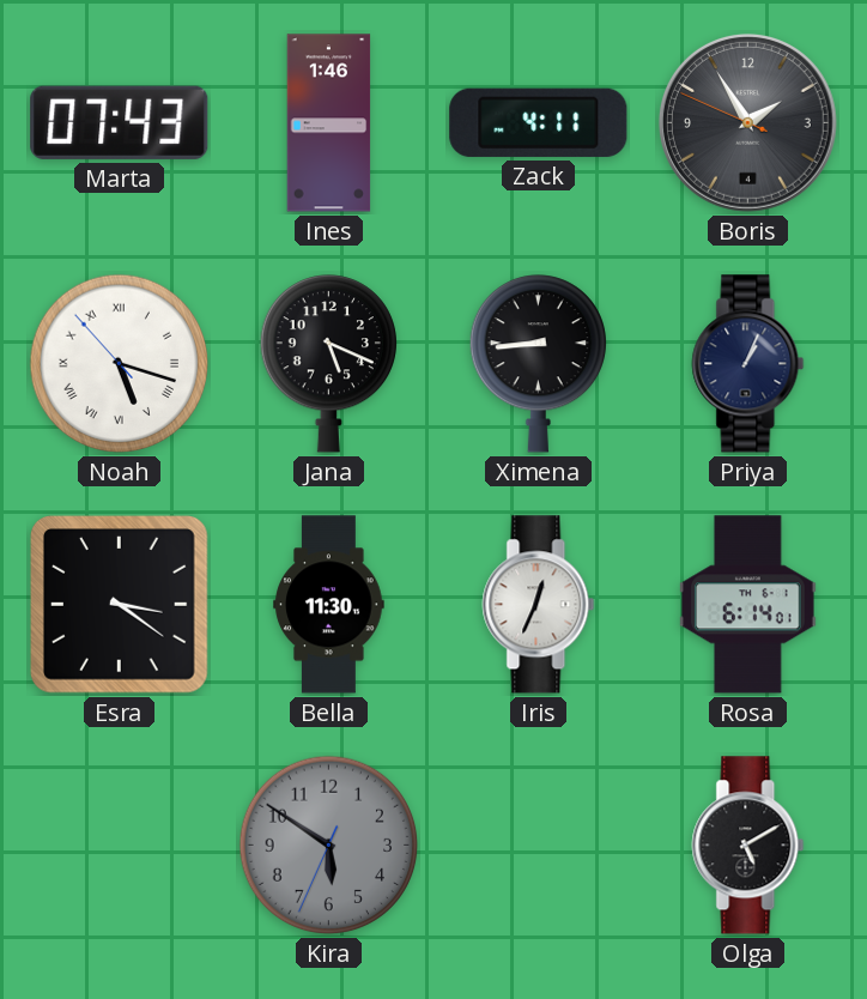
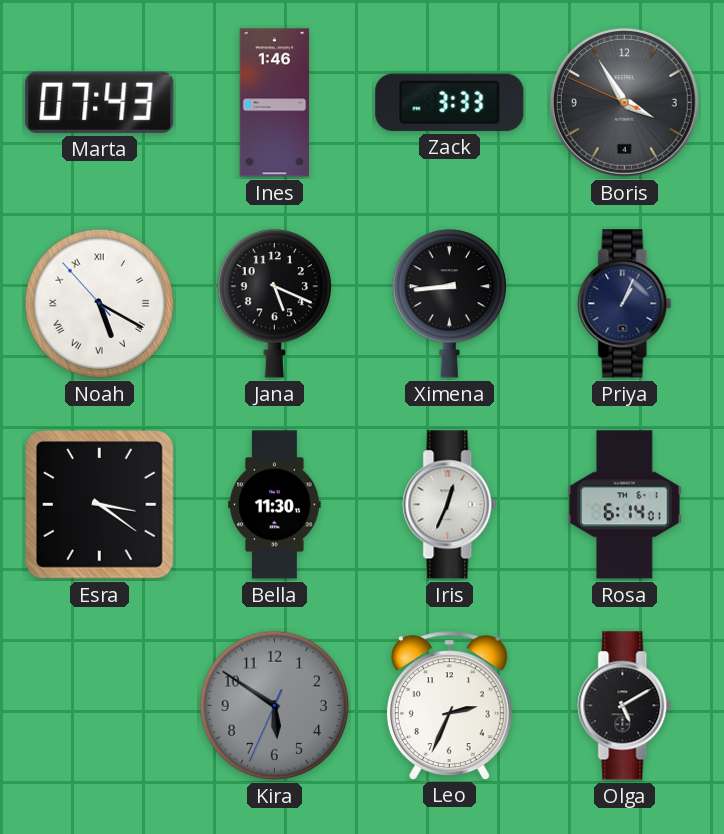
Zack: 4:11 -> 3:33
Boris: 1:54 -> 3:54
Noah: 5:17 -> 5:19
Leo: none -> 2:34
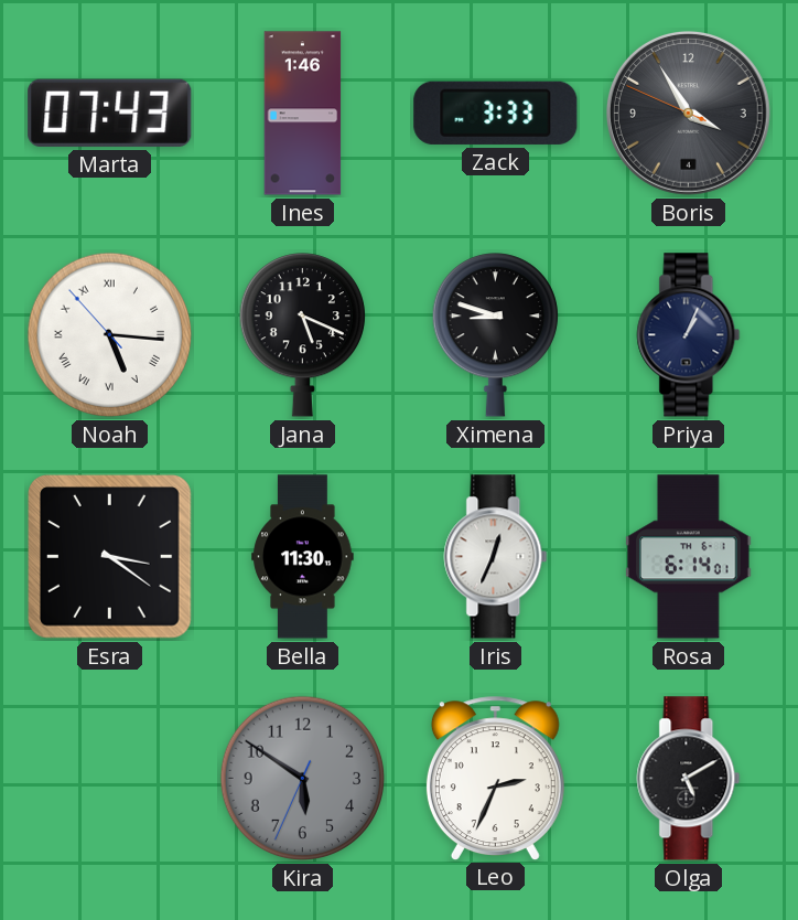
Noah: 5:19 -> 5:15
Ximena: 8:44 -> 8:48
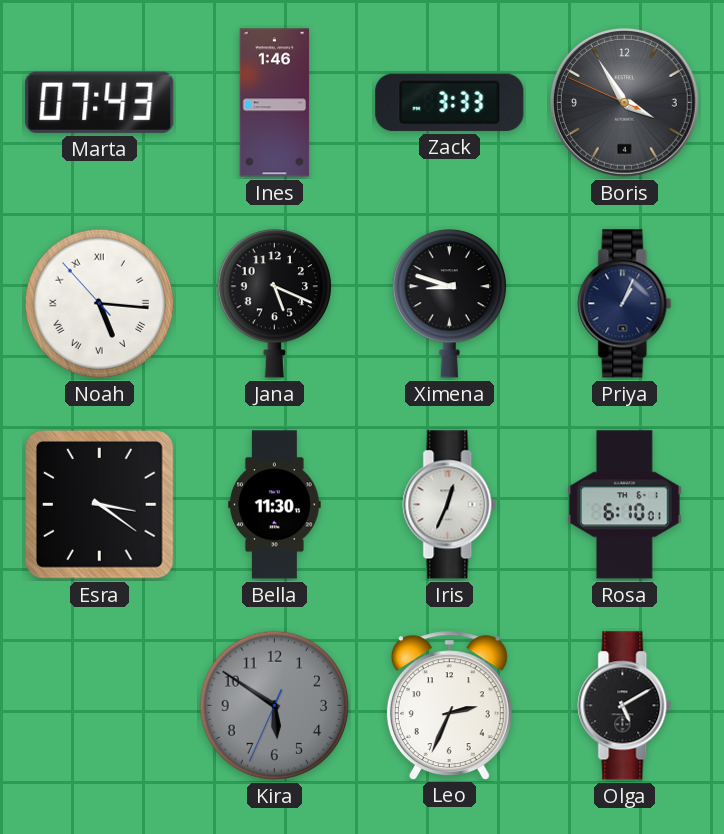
Rosa: 6:14 -> 6:10
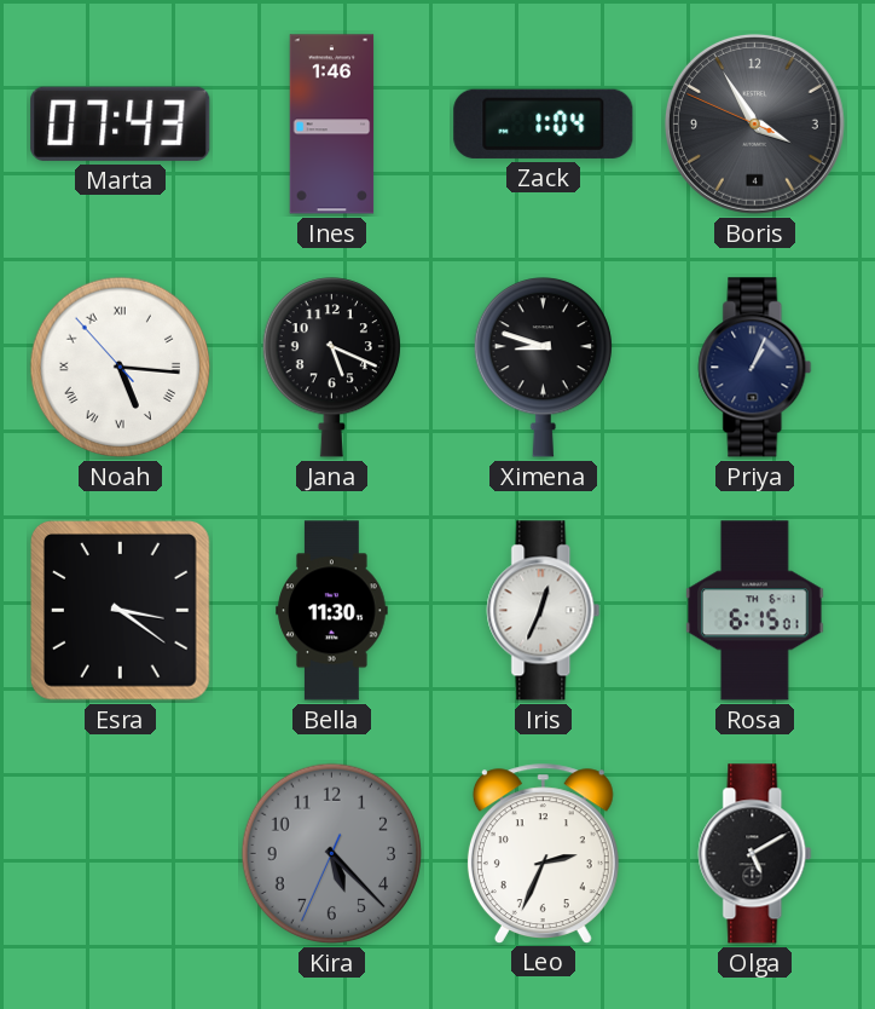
Zack: 3:33 -> 1:04
Rosa: 6:10 -> 6:15
Kira: 5:50 -> 5:22
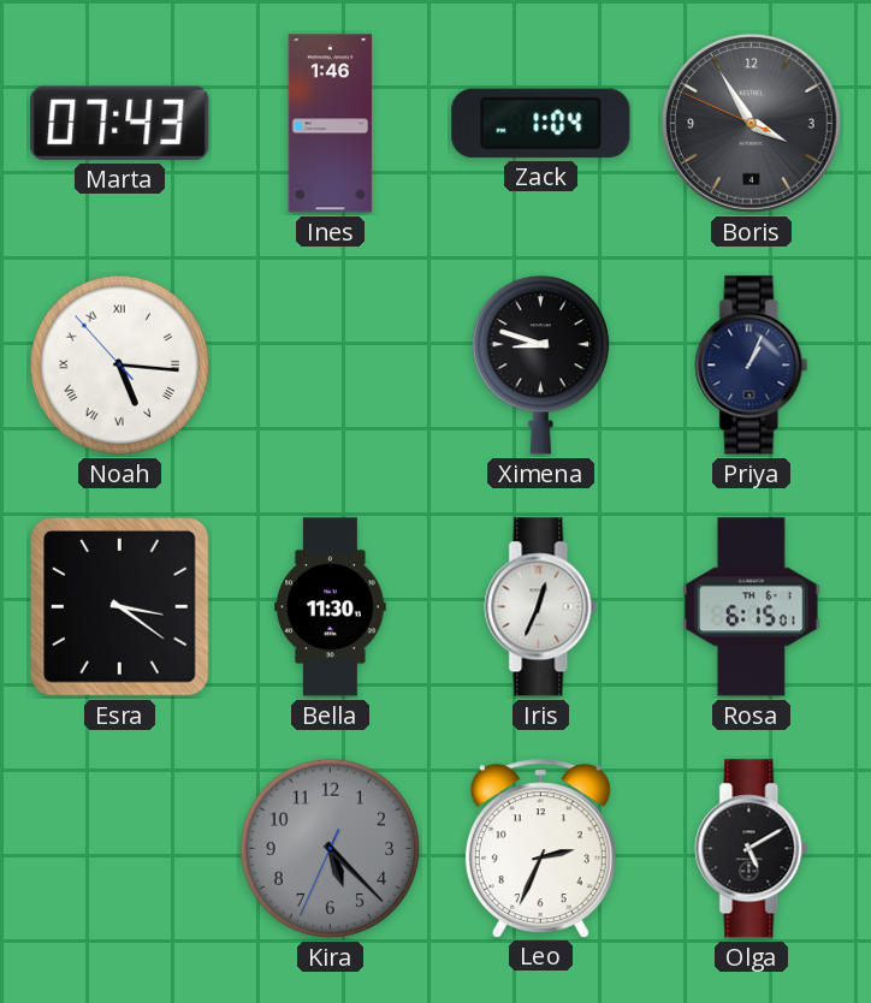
Jana: 5:19 -> none
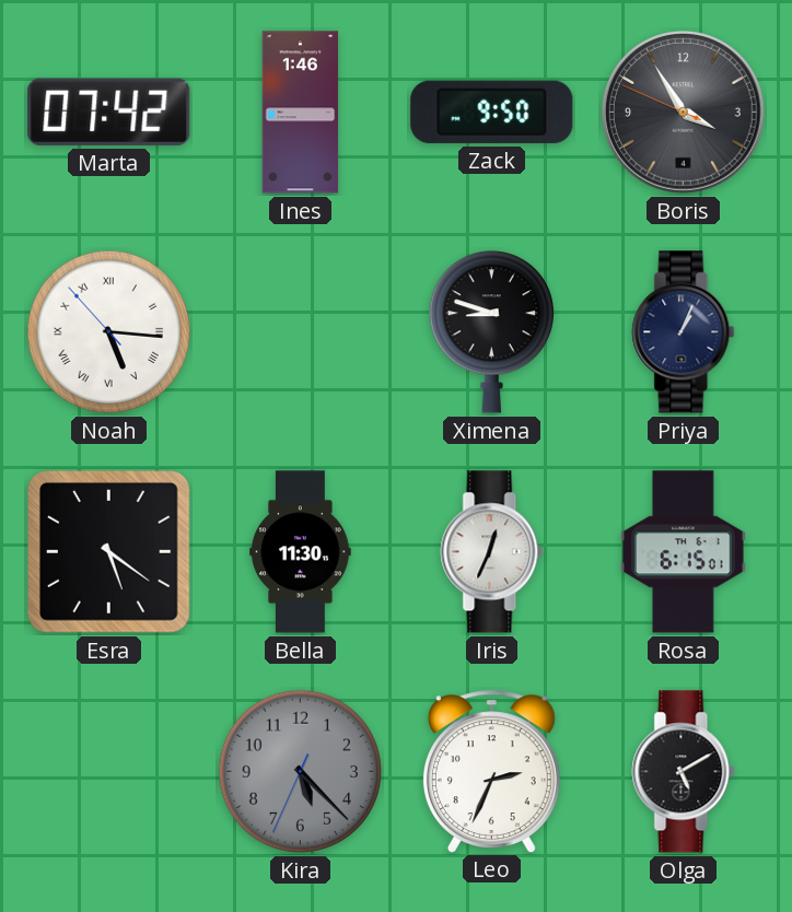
Marta: 07:43 -> 07:42
Zack: 1:04 -> 9:50
Esra: 3:21 -> 5:21
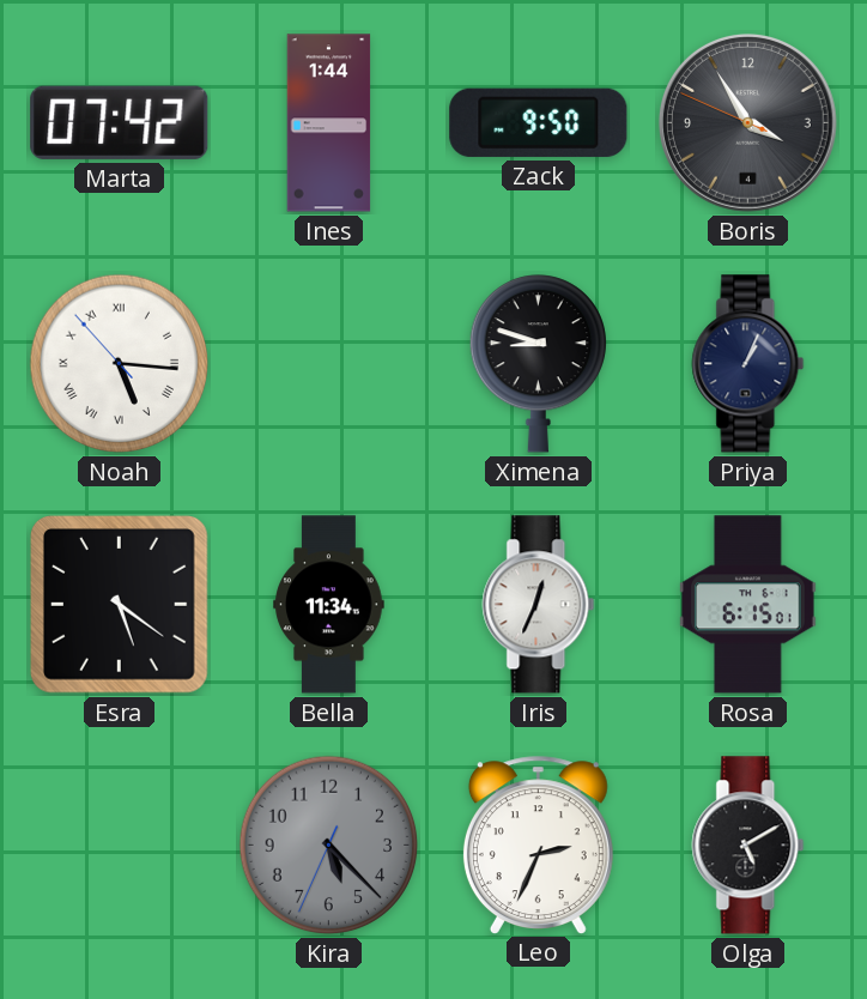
Ines: 1:46 -> 1:44
Bella: 11:30 -> 11:34
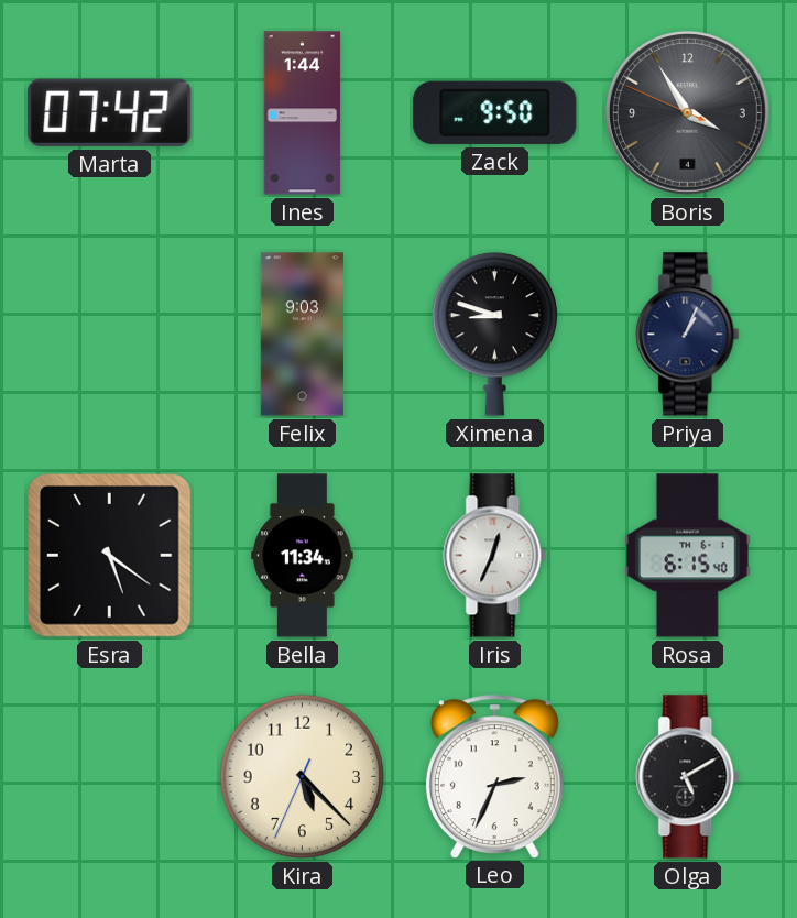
Noah: 5:15 -> none
Felix: none -> 9:03
Rosa: 6:15:01 -> 6:15:40
Kira dial: grey -> cream
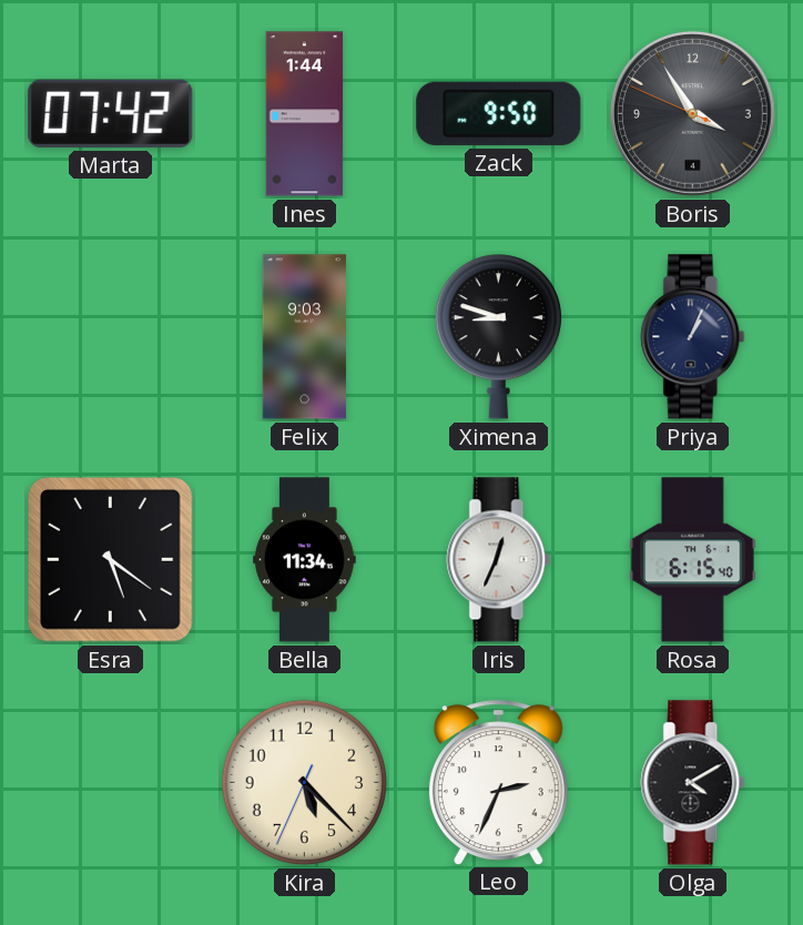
Olga: 5:10 -> 4:10
